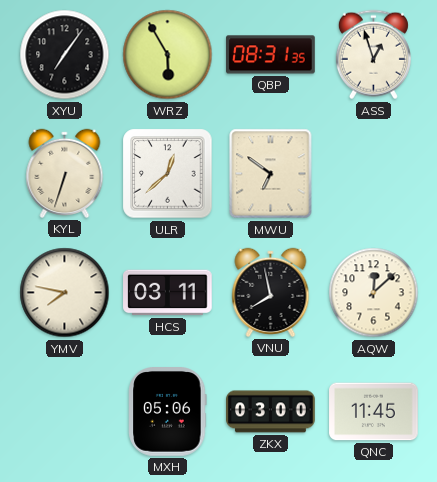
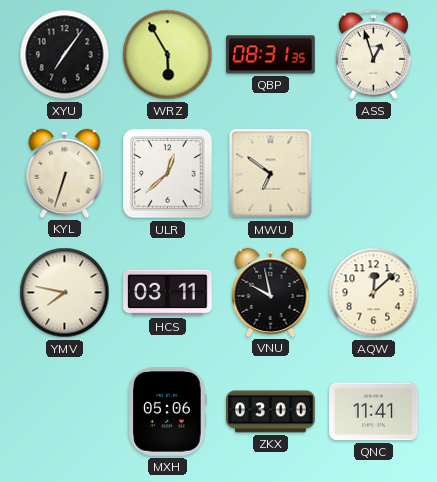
VNU: 7:58 -> 9:58
QNC: 11:45 -> 11:41
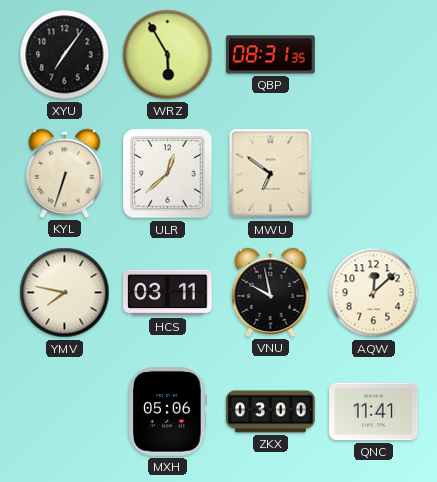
ASS: 12:57 -> none
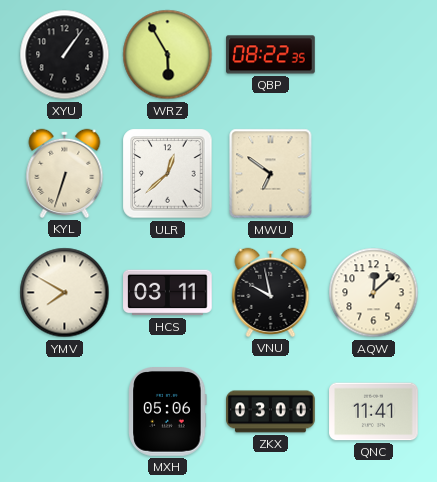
XYU: 7:06 -> 1:06
QBP: 08:31 -> 08:22
YMV: 7:47 -> 7:50
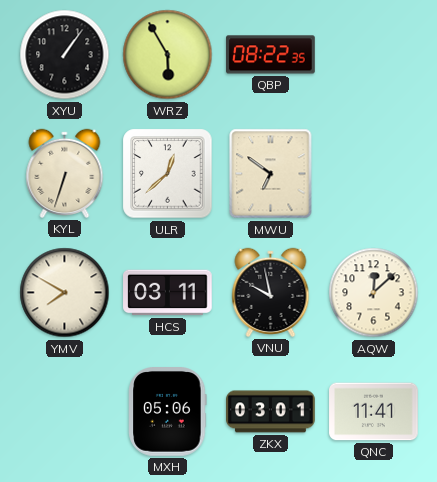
ZKX: 03:00 -> 03:01
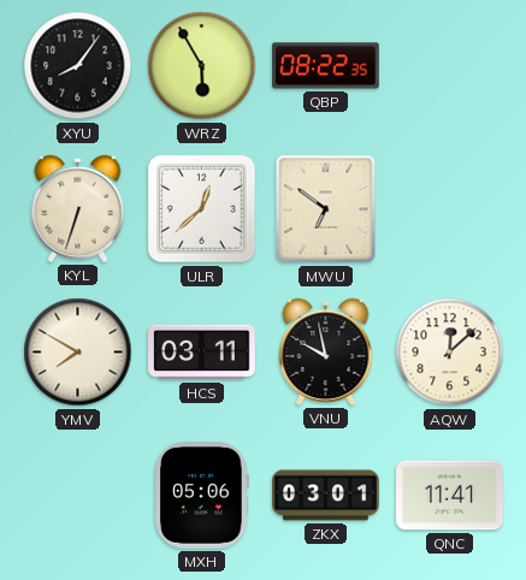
XYU: 1:06 -> 8:06
